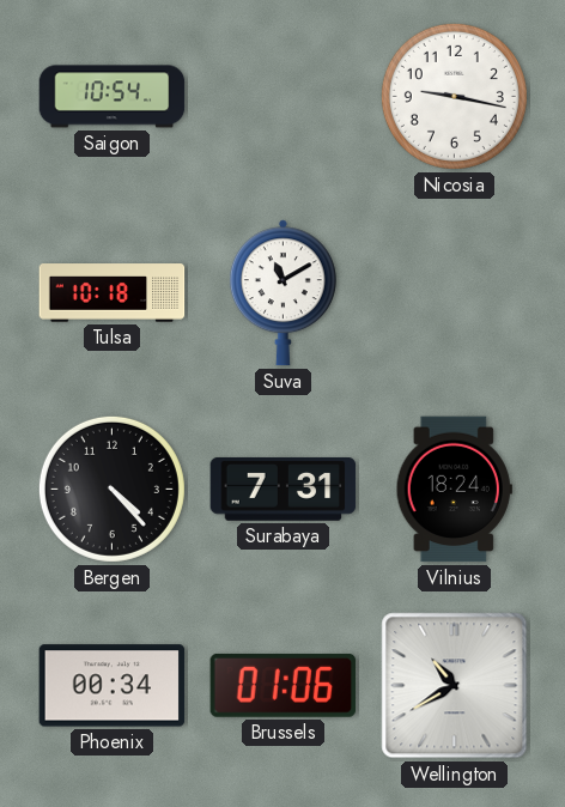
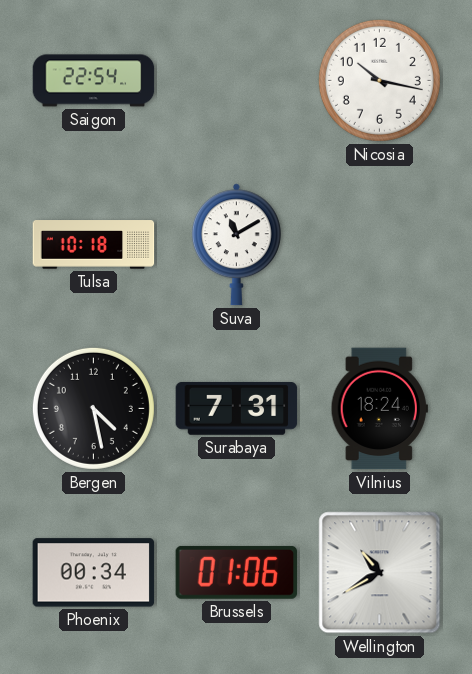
Saigon: 10:54 -> 22:54
Nicosia: 9:17 -> 10:17
Bergen: 4:23 -> 4:28
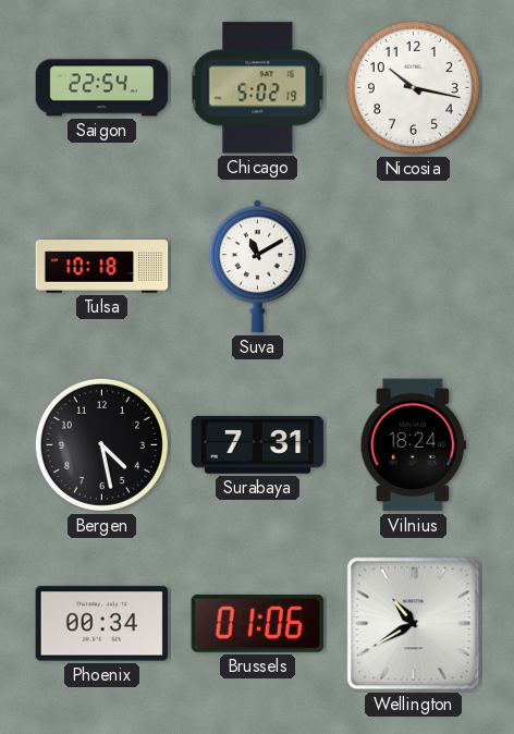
Chicago: none -> 5:02
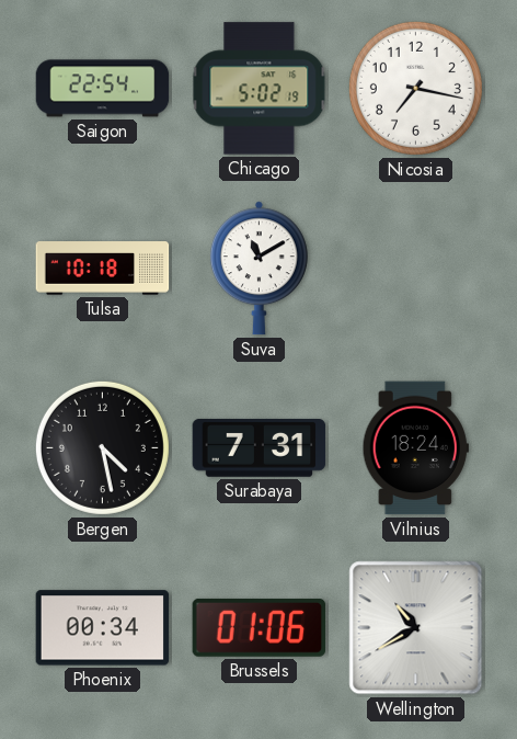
Nicosia: 10:17 -> 7:17
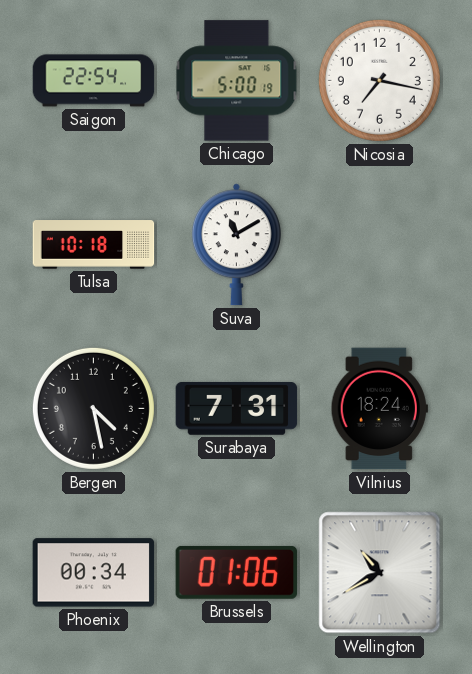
Chicago: 5:02 -> 5:00
